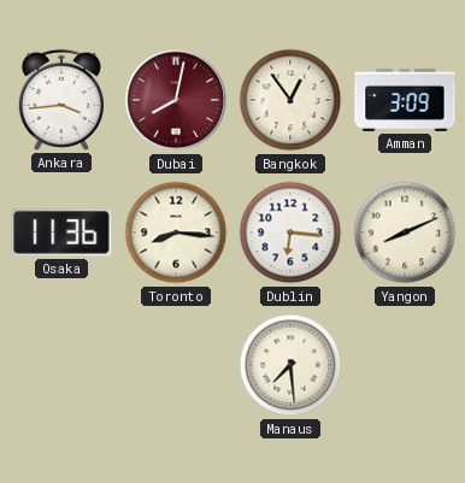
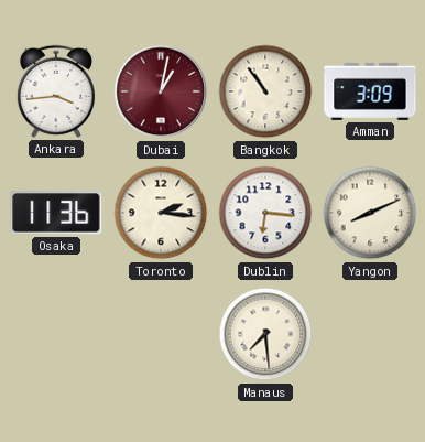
Dubai: 8:02 -> 1:02
Bangkok: 12:54 -> 10:54
Toronto: 8:16 -> 2:16
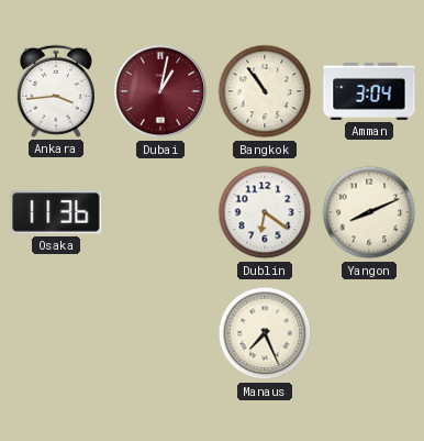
Amman: 3:09 -> 3:04
Toronto: 2:16 -> none
Dublin: 6:16 -> 6:21
Manaus: 7:29 -> 7:26
